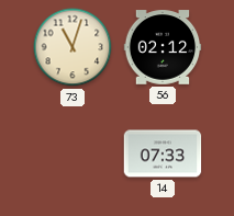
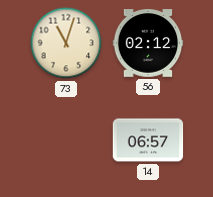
14: 07:33 -> 06:57
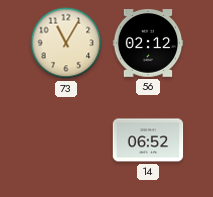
73: 11:03 -> 11:05
14: 06:57 -> 06:52
